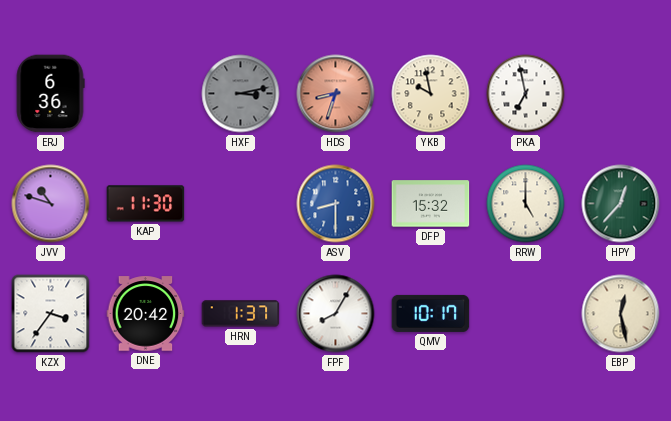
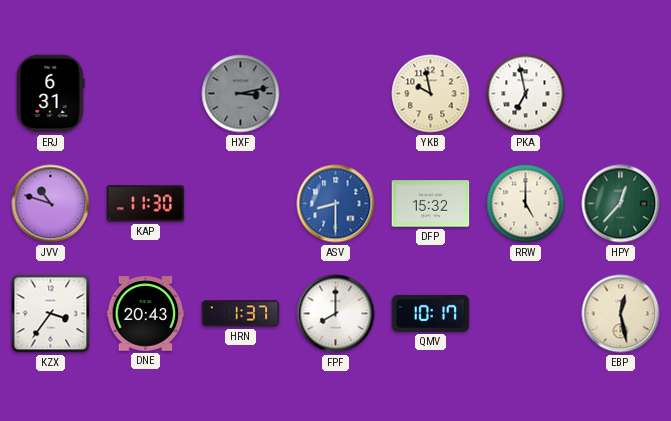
ERJ: 6:36 -> 6:31
HDS: 8:33 -> none
DNE: 20:42 -> 20:43
FPF: 8:05 -> 8:00
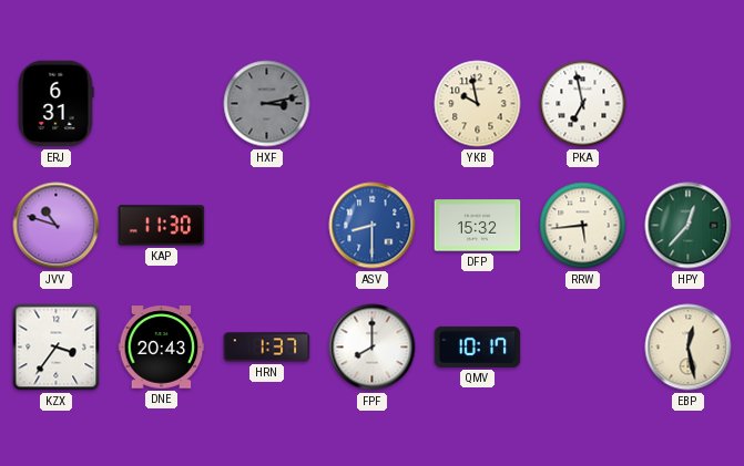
RRW: 5:00 -> 5:44
